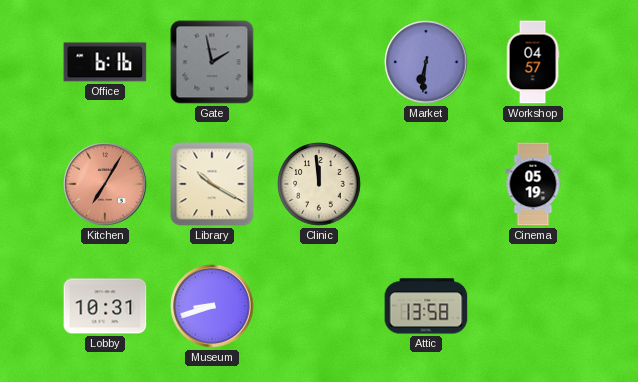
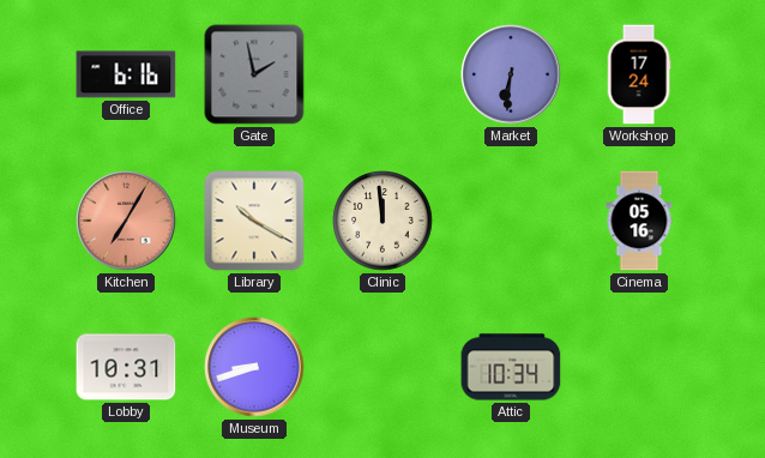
Workshop: 04:57 -> 17:24
Cinema: 05:19 -> 05:16
Attic: 13:58 -> 10:34
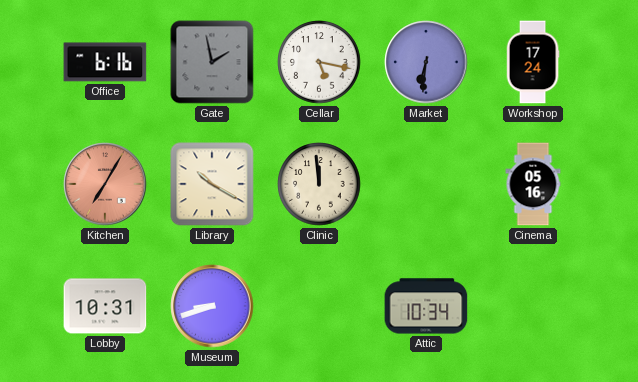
Cellar: none -> 5:17
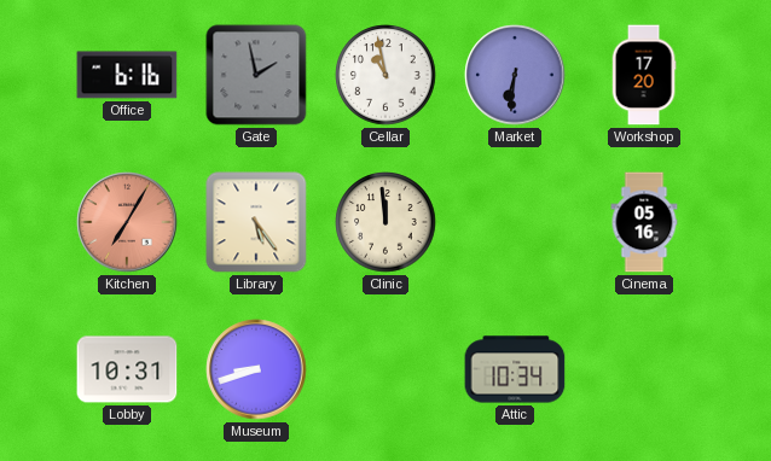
Cellar: 5:17 -> 10:58
Workshop: 17:24 -> 17:20
Library: 10:20 -> 5:24
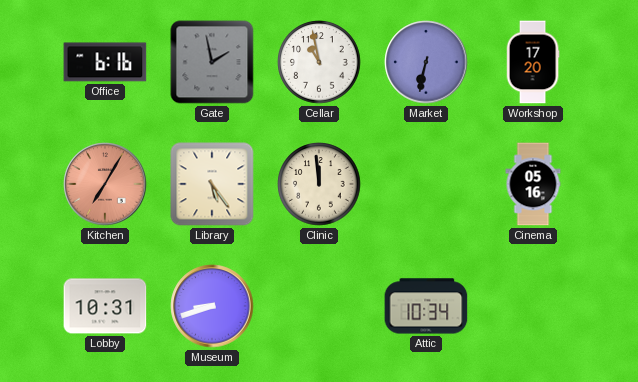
Market: 6:31 -> 6:32
